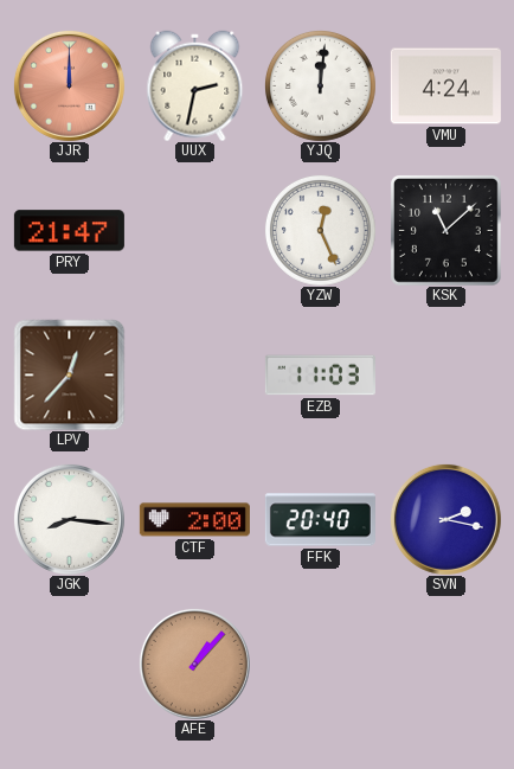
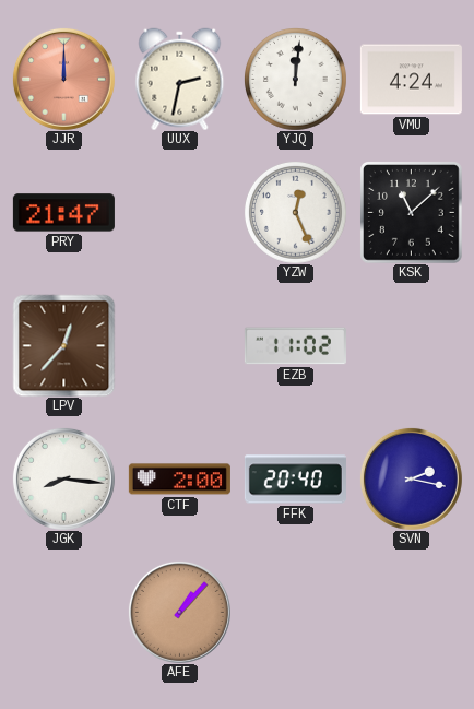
EZB: 11:03 -> 11:02
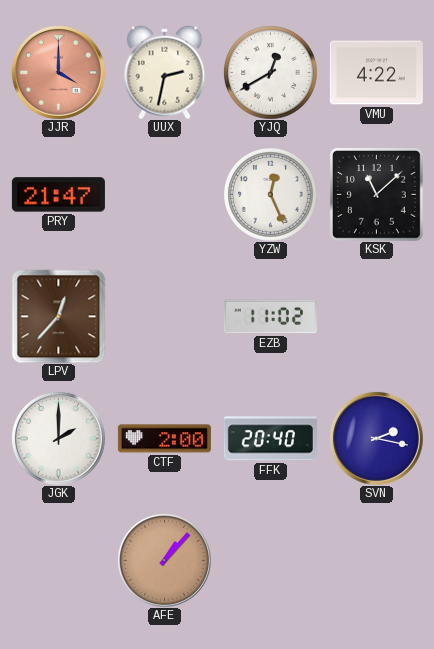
JJR: 12:00 -> 4:00
YJQ: 12:01 -> 12:40
VMU: 4:24 -> 4:22
JGK: 8:16 -> 2:00
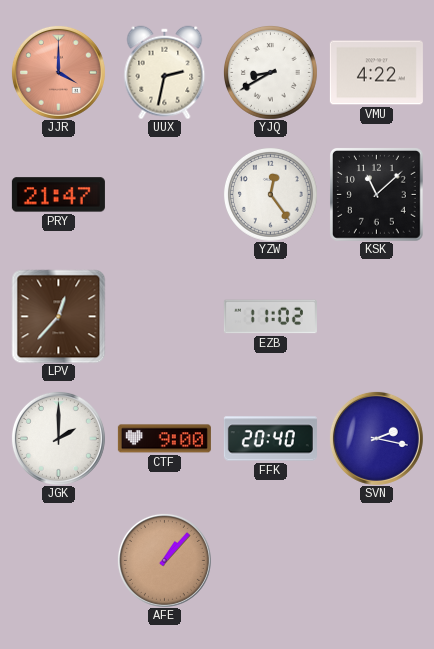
YJQ: 12:40 -> 8:40
YZW: 12:26 -> 12:24
CTF: 2:00 -> 9:00
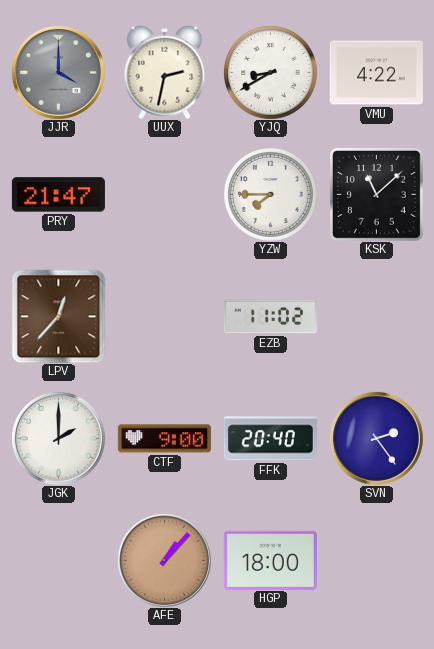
JJR dial: salmon -> grey
YZW: 12:24 -> 7:45
SVN: 2:17 -> 2:24
HGP: none -> 18:00
